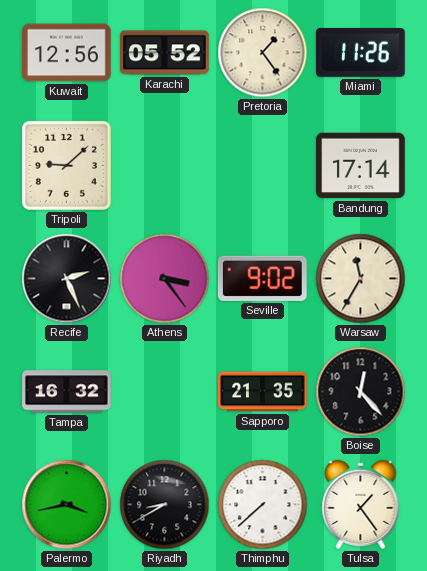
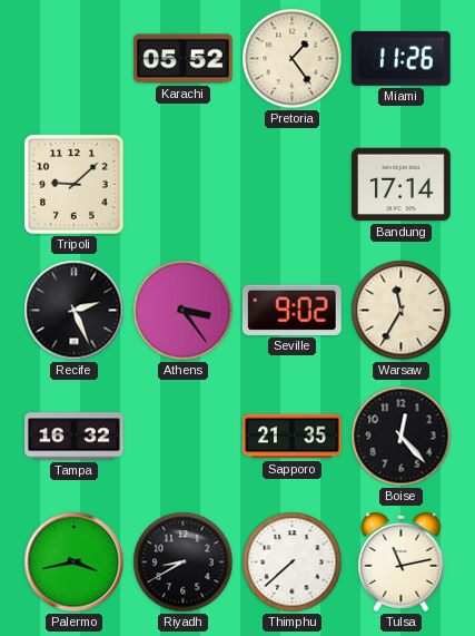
Kuwait: 12:56 -> none
Tulsa: 1:24 -> 11:13
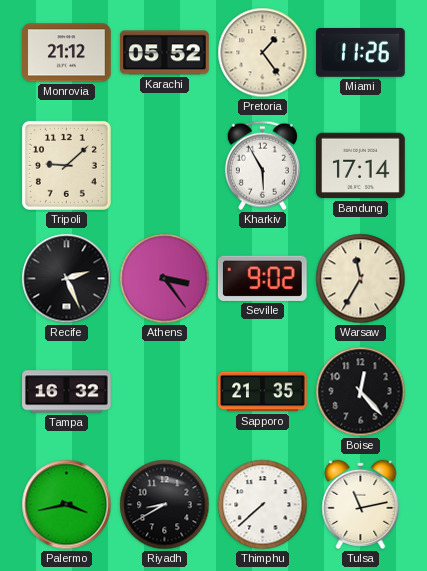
Monrovia: none -> 21:12
Kharkiv: none -> 5:55
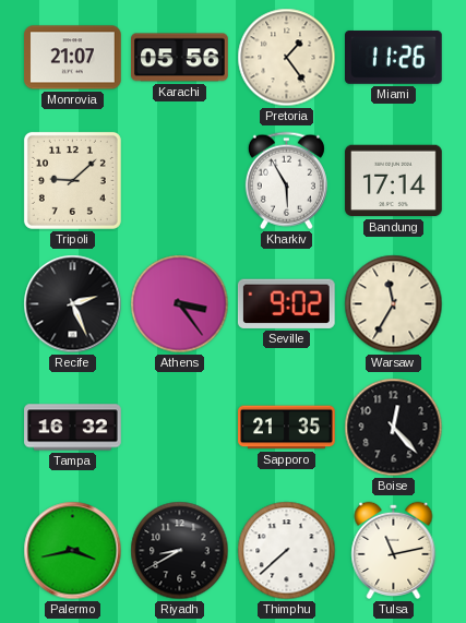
Monrovia: 21:12 -> 21:07
Karachi: 05:52 -> 05:56
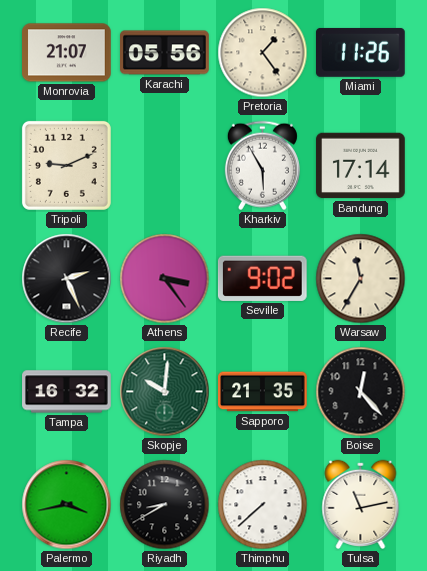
Tripoli: 9:08 -> 9:11
Skopje: none -> 10:01
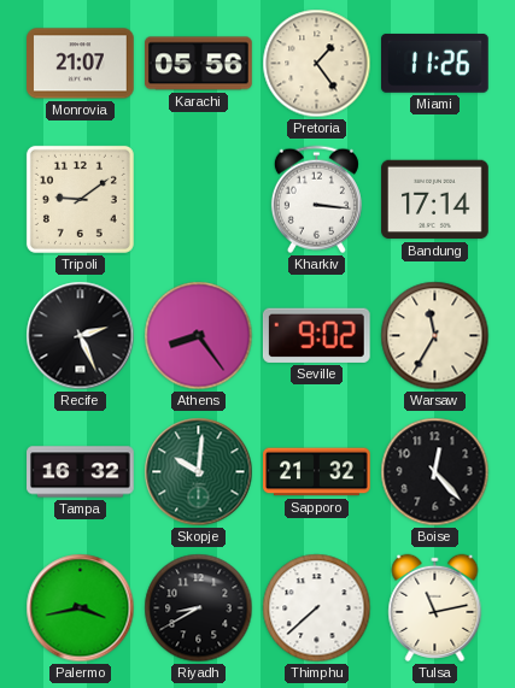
Tripoli: 9:11 -> 9:09
Kharkiv: 5:55 -> 3:16
Athens: 3:24 -> 8:24
Sapporo: 21:35 -> 21:32
